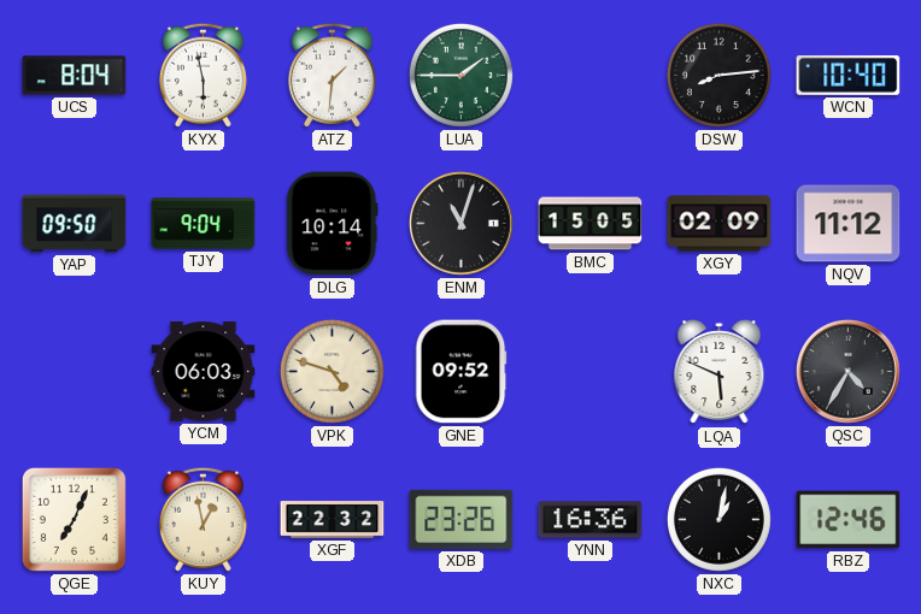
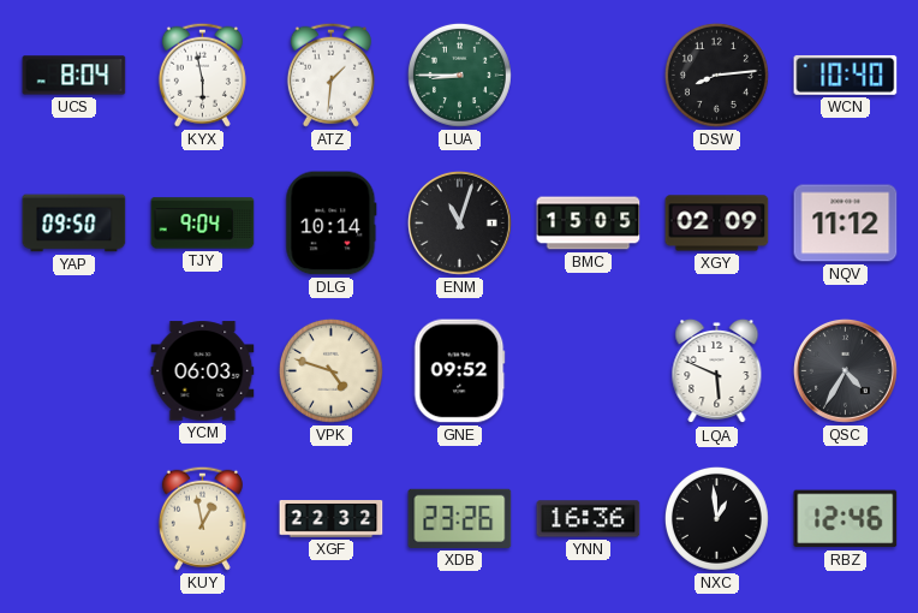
LUA: 1:45 -> 8:45
QGE: 7:04 -> none
NXC: 1:02 -> 12:59
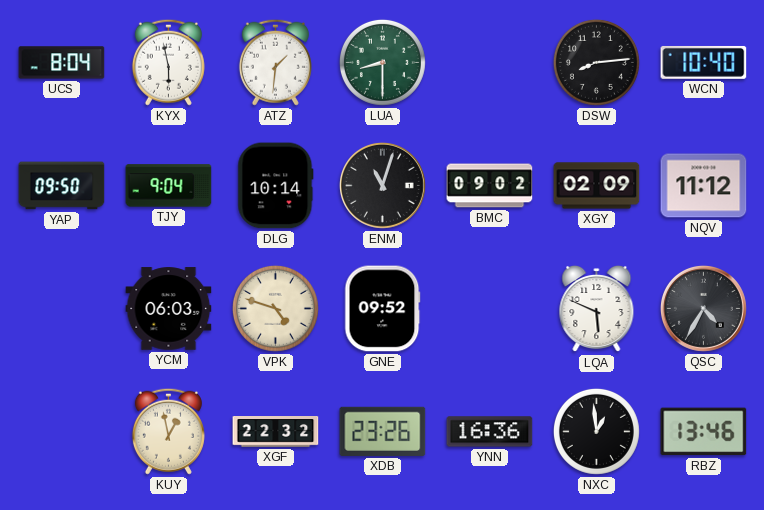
LUA: 8:45 -> 8:30
BMC: 15:05 -> 09:02
RBZ: 12:46 -> 13:46
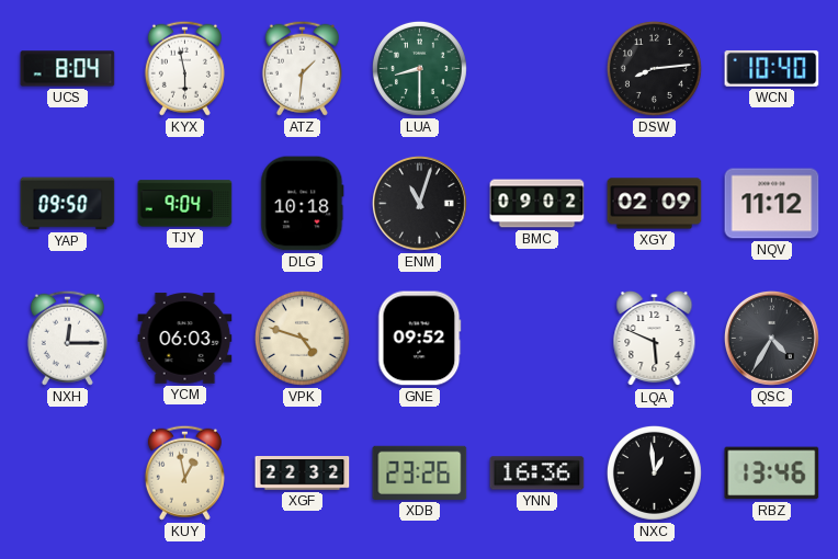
DLG: 10:14 -> 10:18
NXH: none -> 12:15
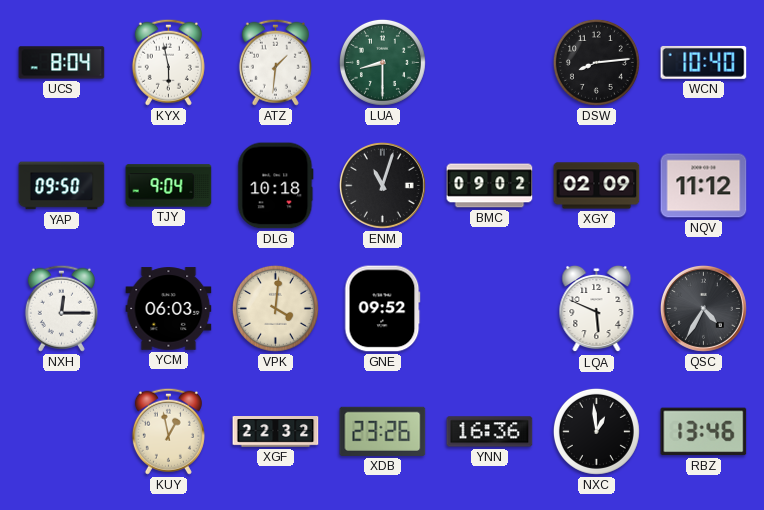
VPK: 4:48 -> 4:01
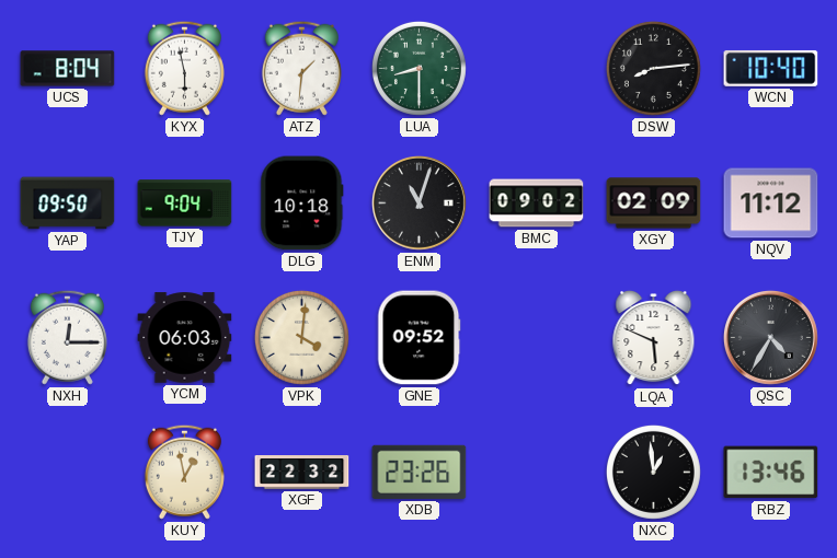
YNN: 16:36 -> none
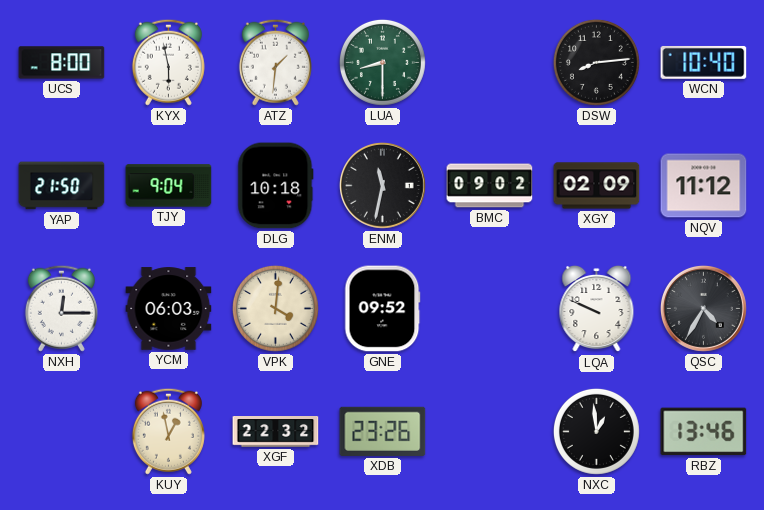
UCS: 8:04 -> 8:00
YAP: 09:50 -> 21:50
ENM: 11:03 -> 11:32
LQA: 5:49 -> 9:49
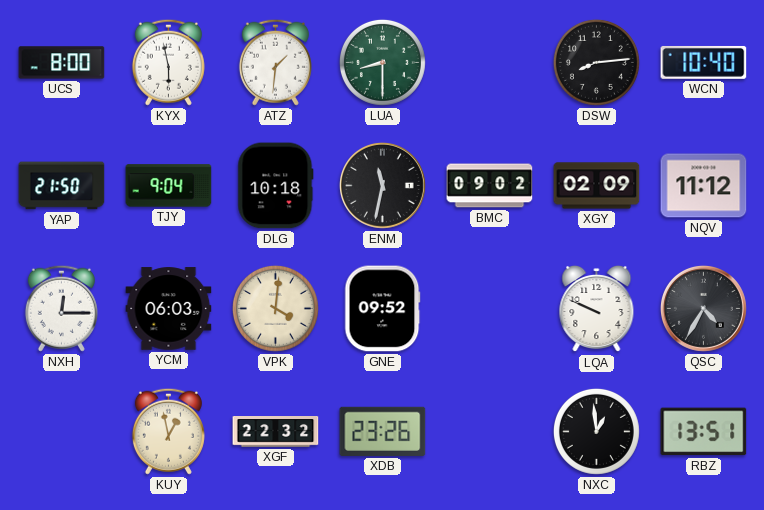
RBZ: 13:46 -> 13:51
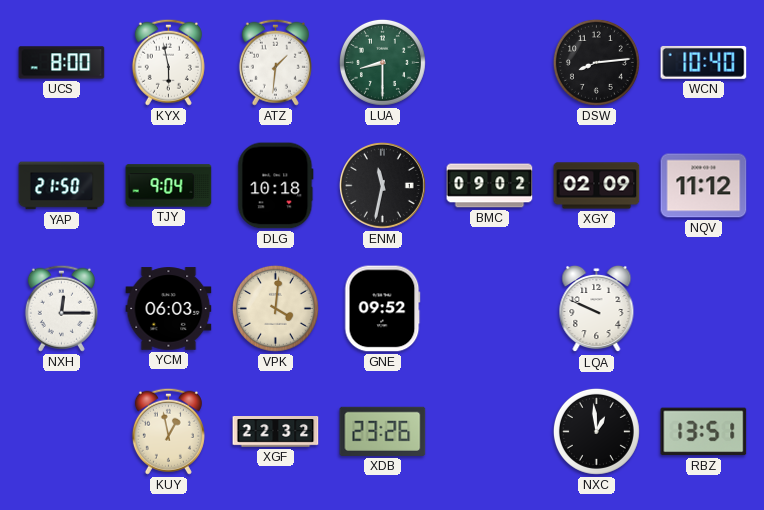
QSC: 4:35 -> none
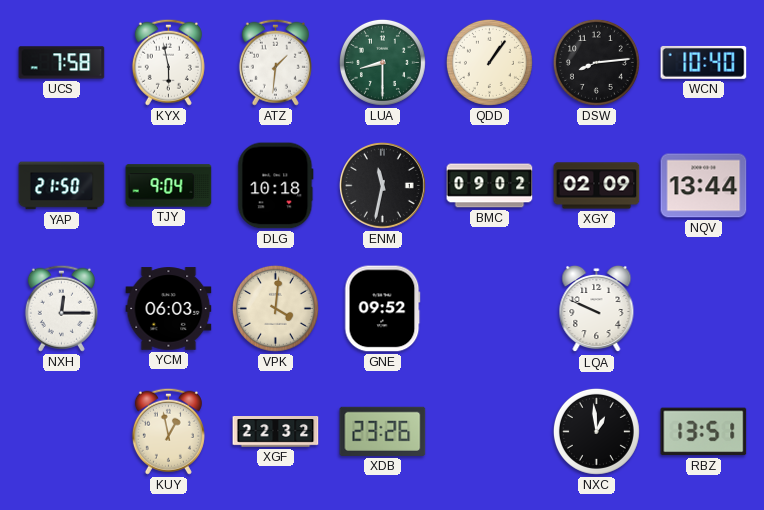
UCS: 8:00 -> 7:58
QDD: none -> 1:06
NQV: 11:12 -> 13:44
